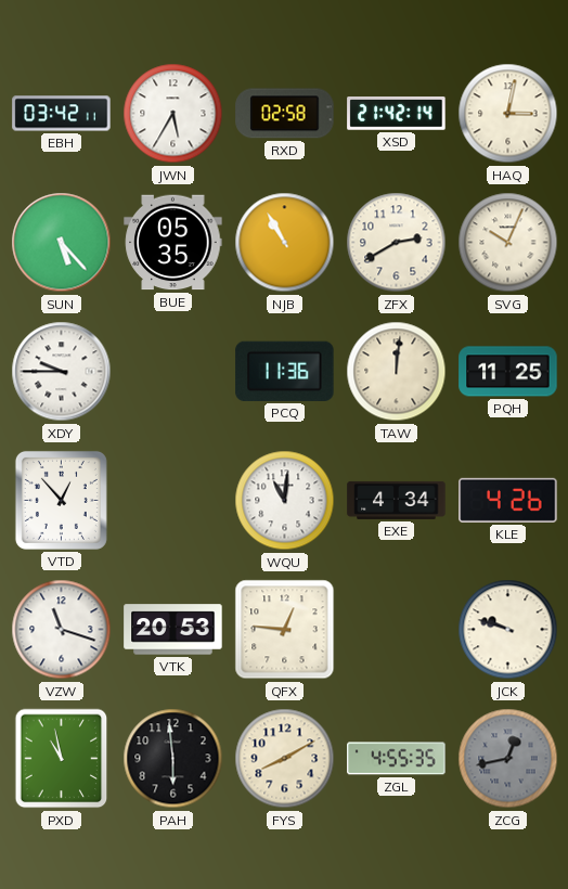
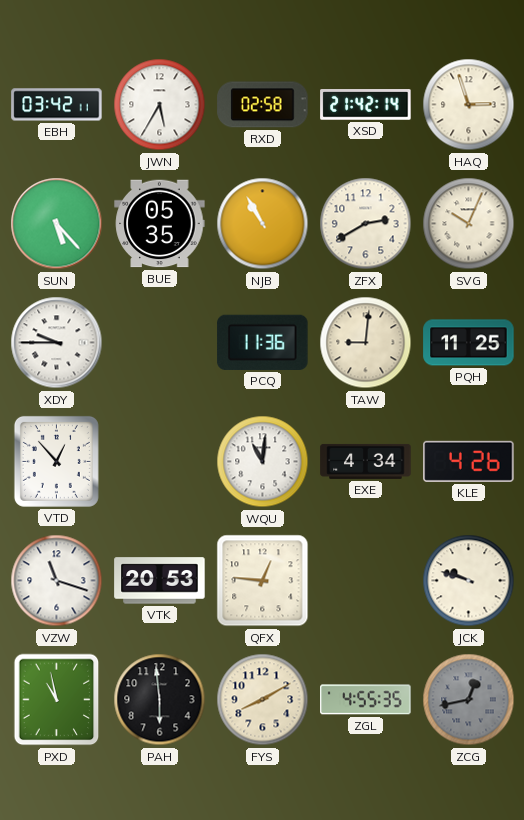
HAQ: 3:02 -> 2:57
TAW: 12:01 -> 9:01
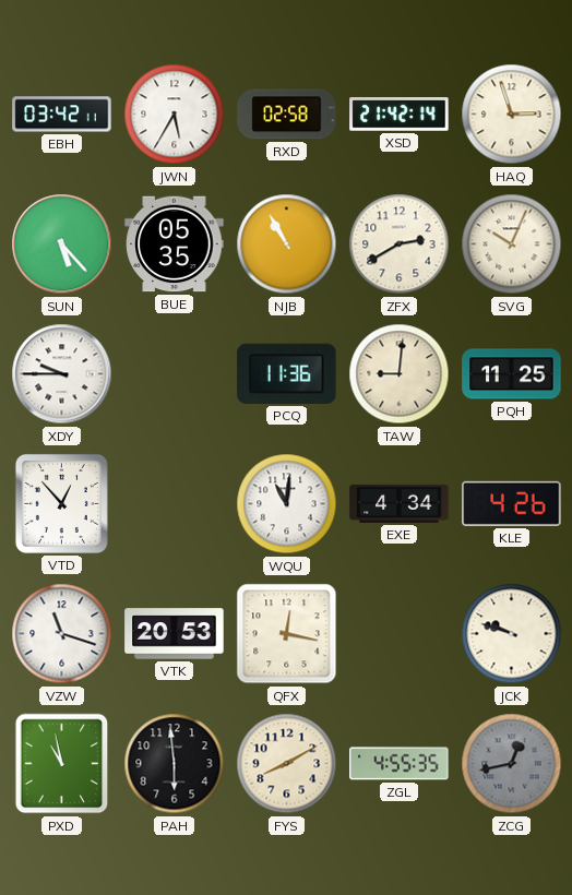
QFX: 12:46 -> 12:17
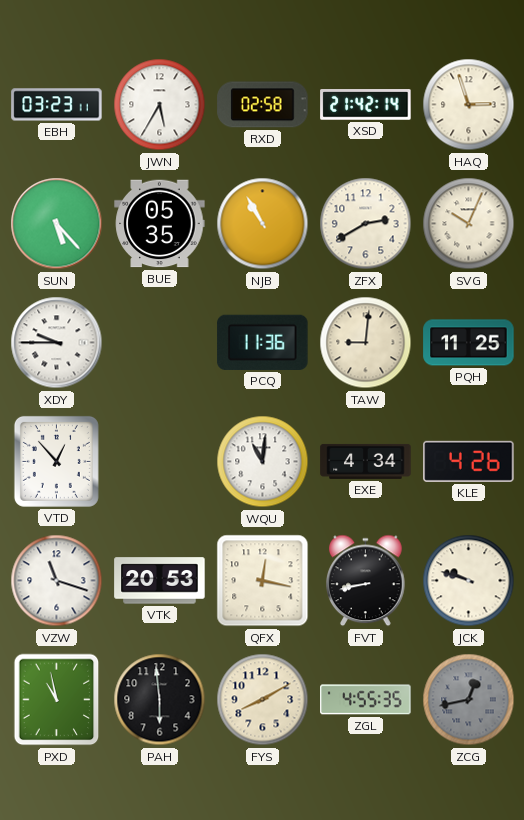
EBH: 03:42 -> 03:23
FVT: none -> 8:43
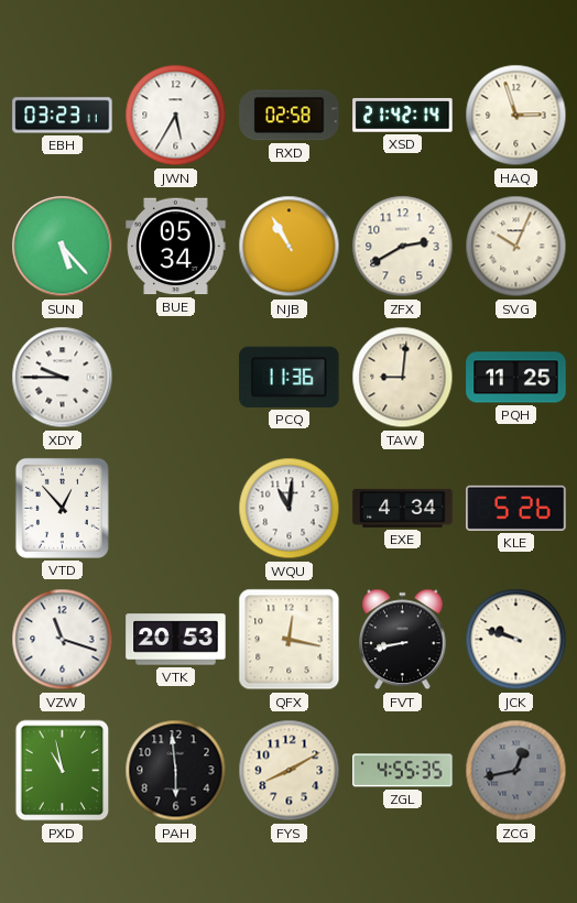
BUE: 05:35 -> 05:34
KLE: 4:26 -> 5:26
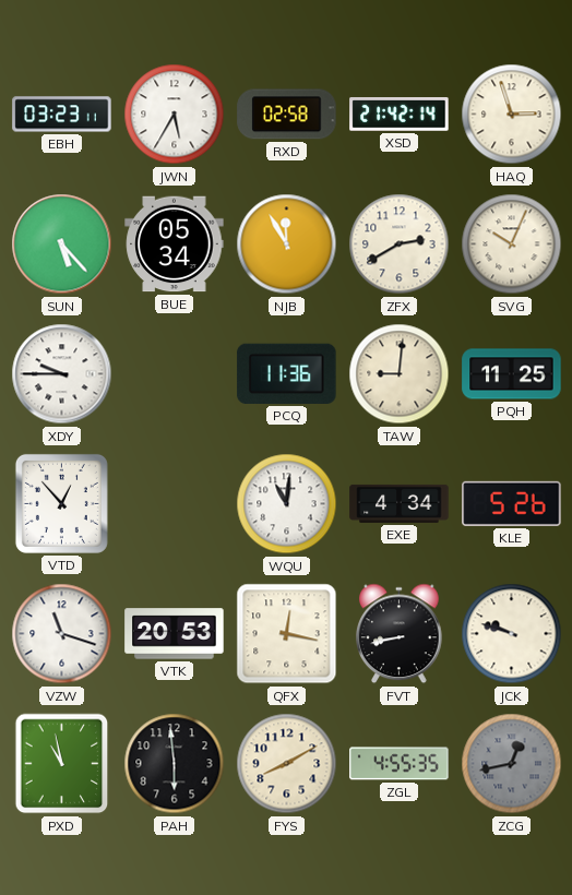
NJB: 10:55 -> 11:55
